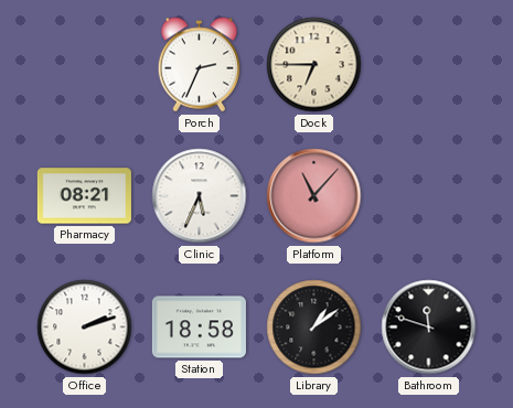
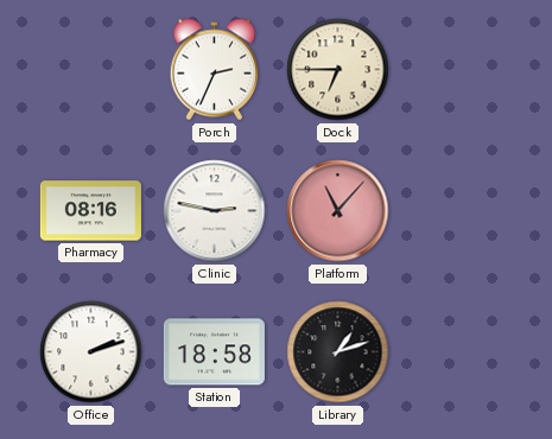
Pharmacy: 08:21 -> 08:16
Clinic: 5:34 -> 2:47
Library: 1:09 -> 1:12
Bathroom: 11:48 -> none
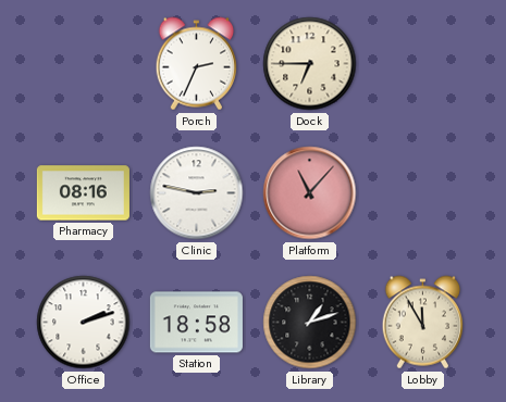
Lobby: none -> 11:55
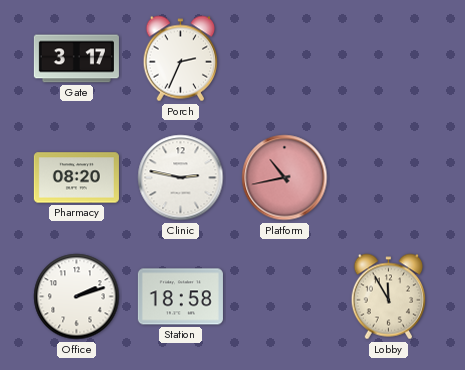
Gate: none -> 3:17
Dock: 6:45 -> none
Pharmacy: 08:16 -> 08:20
Platform: 11:07 -> 10:43
Library: 1:12 -> none
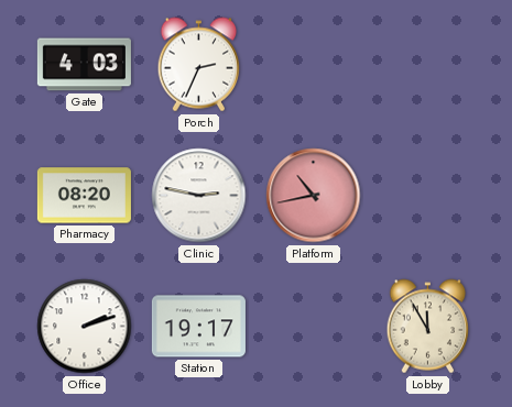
Gate: 3:17 -> 4:03
Station: 18:58 -> 19:17
